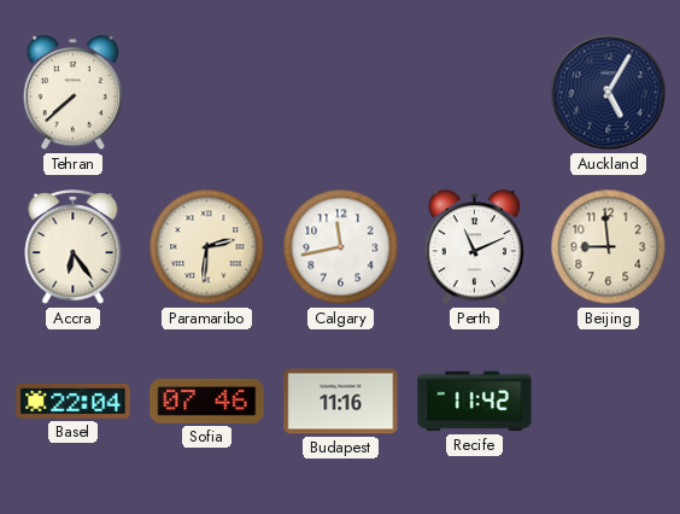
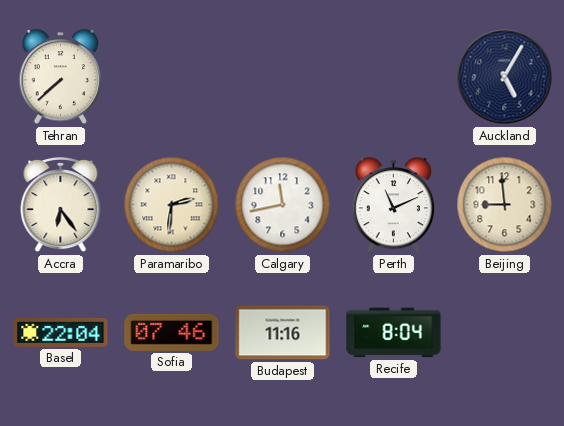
Recife: 11:42 -> 8:04
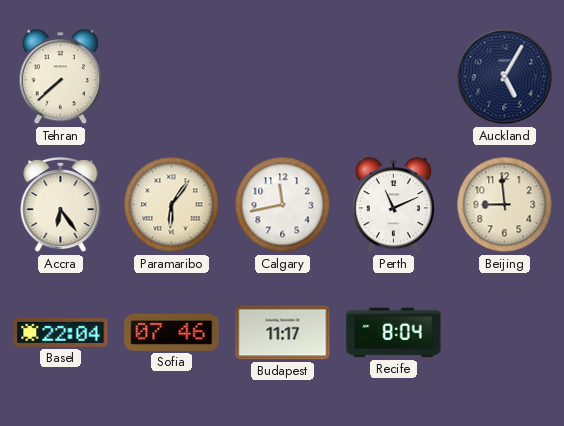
Paramaribo: 2:31 -> 6:06
Budapest: 11:16 -> 11:17
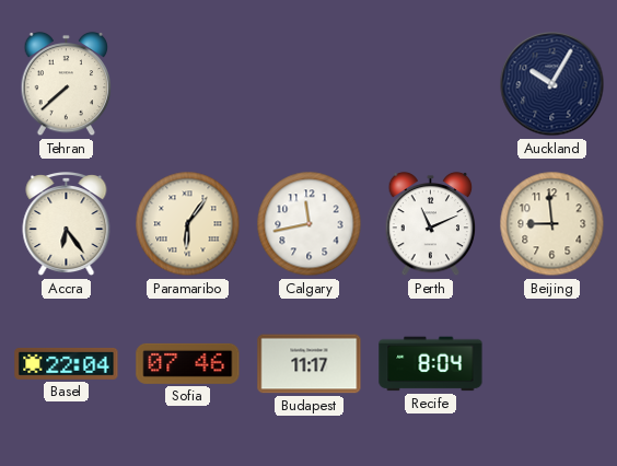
Auckland: 5:05 -> 10:05
